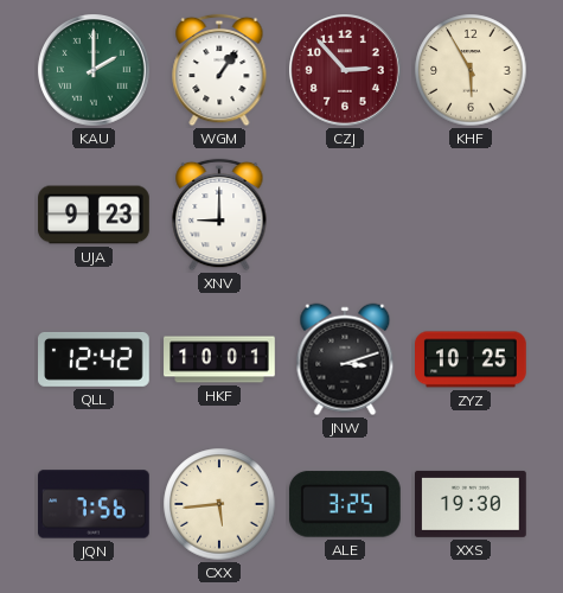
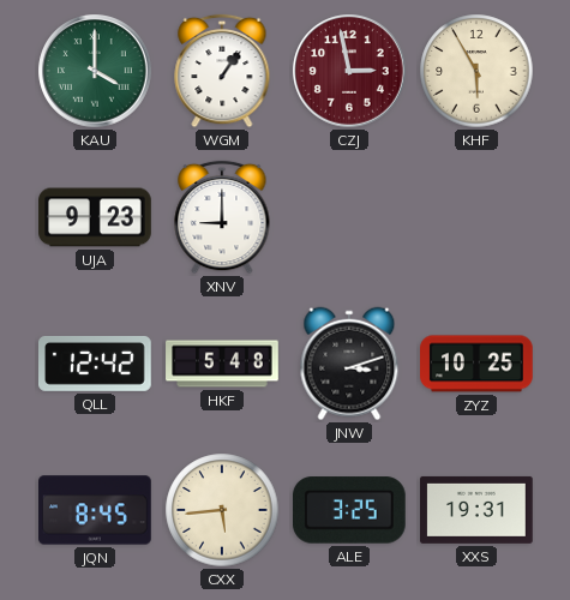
KAU: 2:00 -> 4:00
CZJ: 2:53 -> 2:58
HKF: 10:01 -> 5:48
JQN: 7:56 -> 8:45
XXS: 19:30 -> 19:31
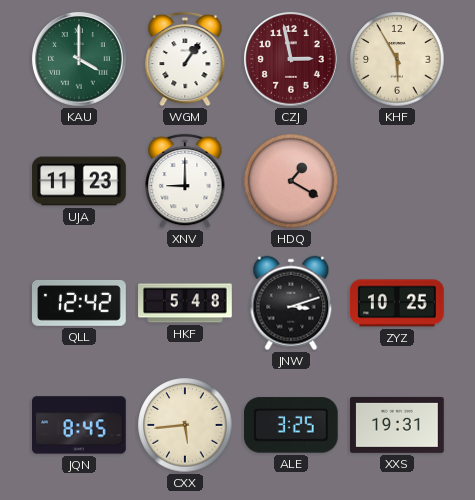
UJA: 9:23 -> 11:23
HDQ: none -> 1:20
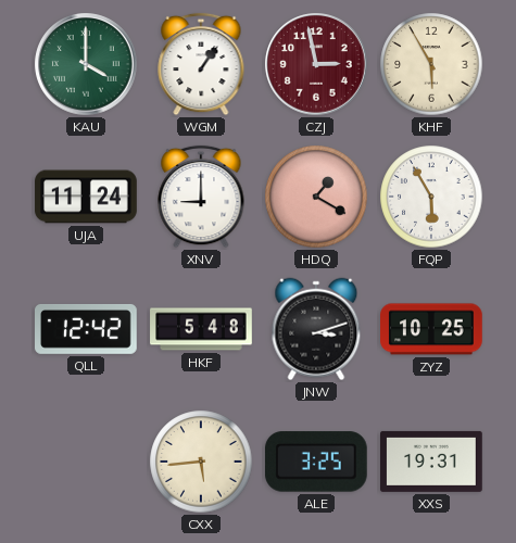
UJA: 11:23 -> 11:24
FQP: none -> 5:55
JQN: 8:45 -> none
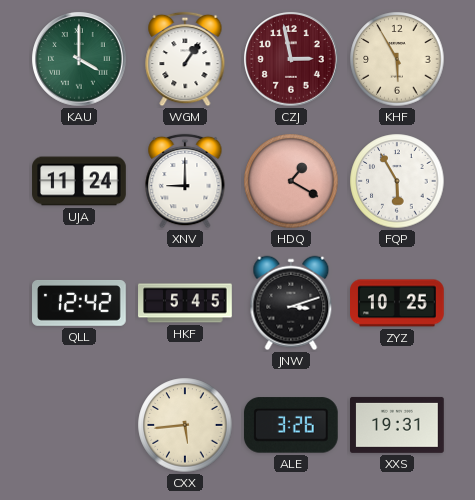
HKF: 5:48 -> 5:45
ALE: 3:25 -> 3:26
